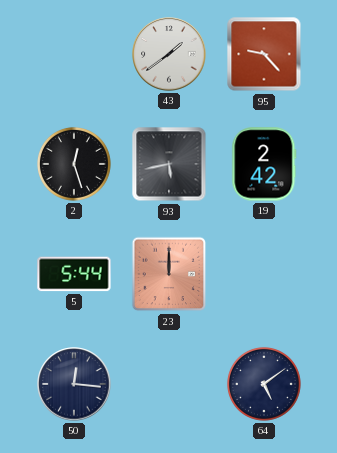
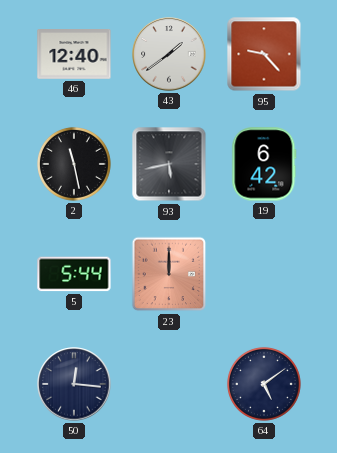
46: none -> 12:40
2: 12:27 -> 11:28
19: 2:42 -> 6:42
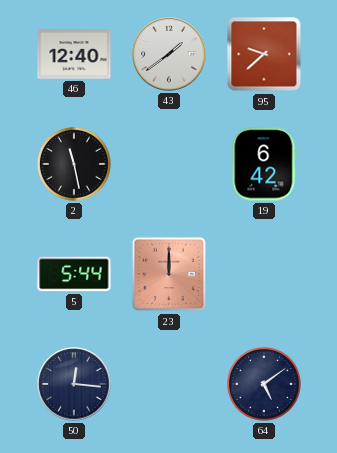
95: 9:23 -> 9:38
93: 5:43 -> none
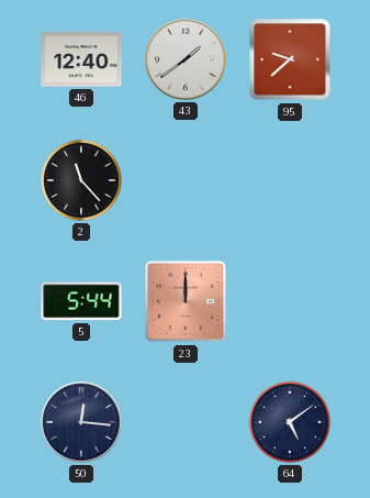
2: 11:28 -> 11:23
19: 6:42 -> none
